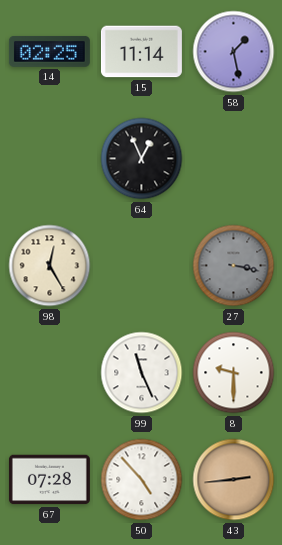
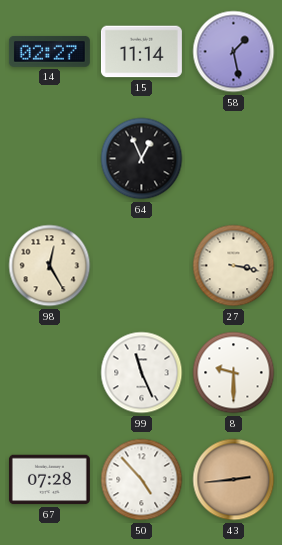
14: 02:25 -> 02:27
27 dial: grey -> cream
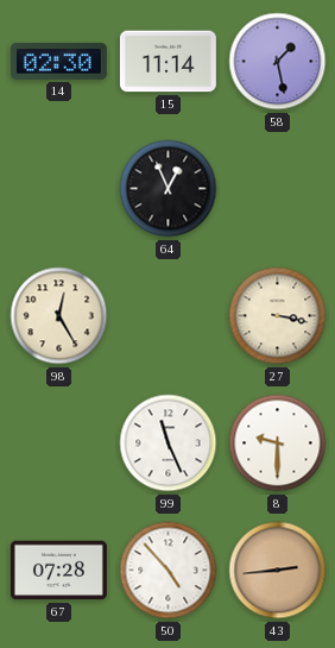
14: 02:27 -> 02:30
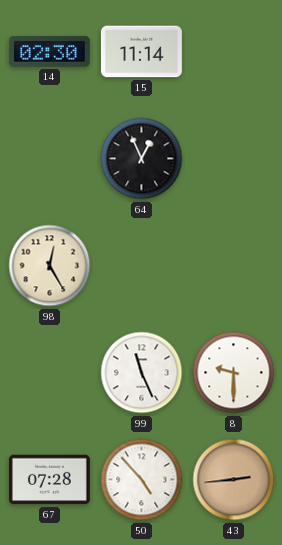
58: 1:28 -> none
27: 3:17 -> none
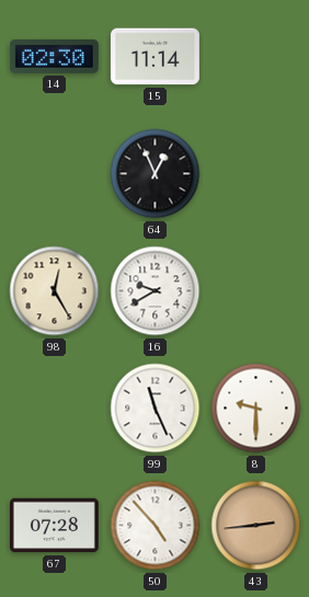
16: none -> 9:40
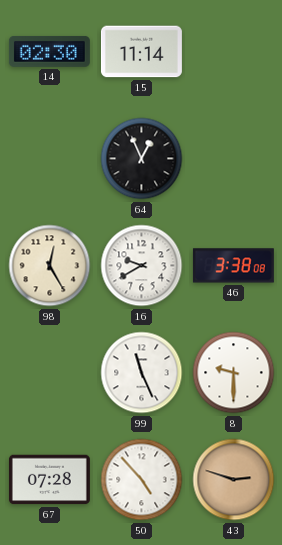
46: none -> 3:38
43: 2:44 -> 2:48
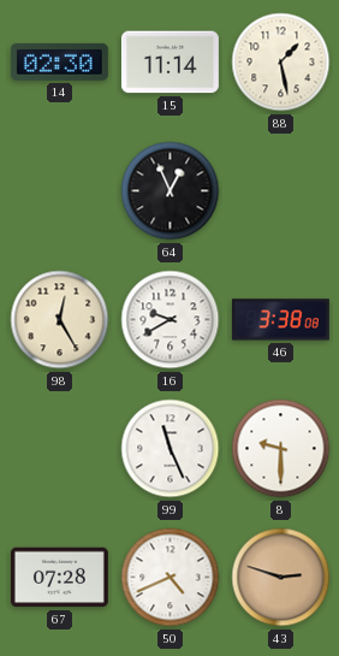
88: none -> 1:28
50: 4:53 -> 4:41
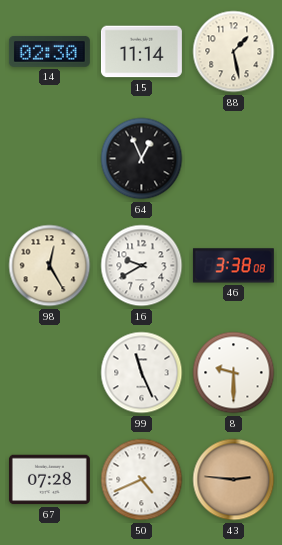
43: 2:48 -> 2:46
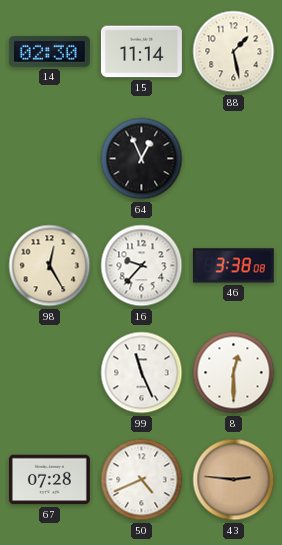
16: 9:40 -> 9:37
8: 9:30 -> 12:30
